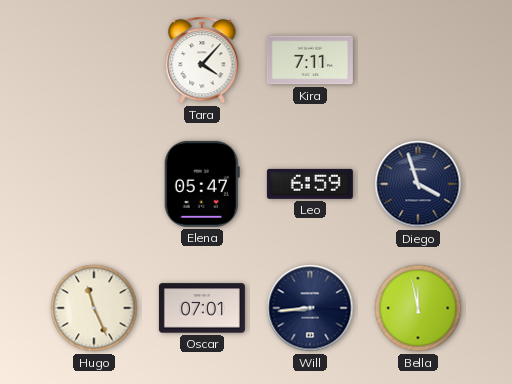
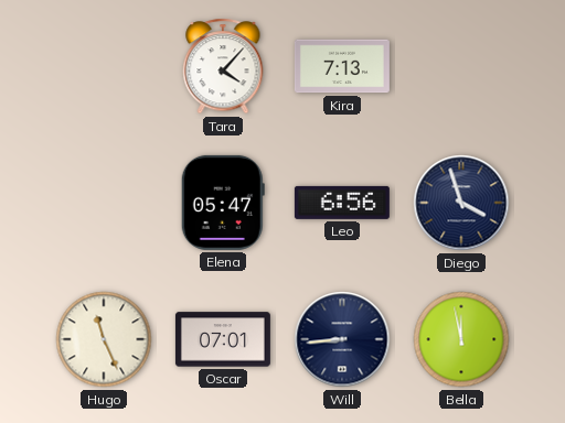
Kira: 7:11 -> 7:13
Leo: 6:59 -> 6:56
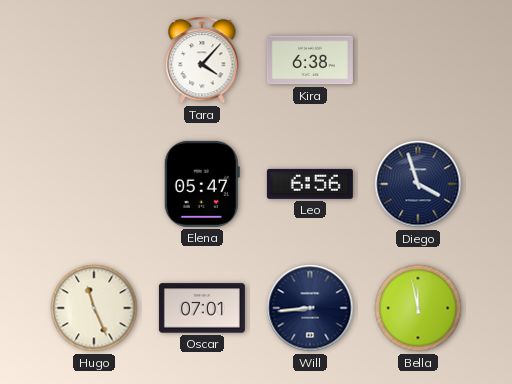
Kira: 7:13 -> 6:38
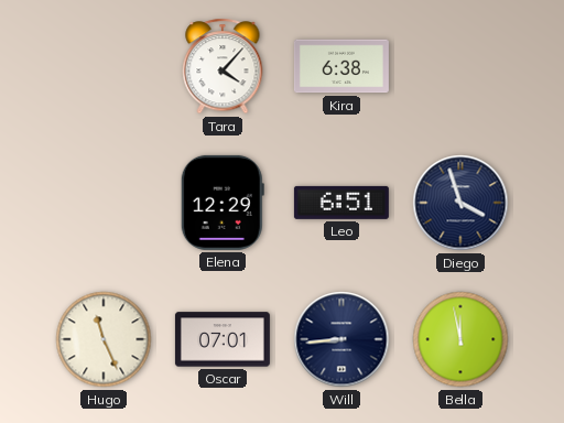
Elena: 05:47 -> 12:29
Leo: 6:56 -> 6:51
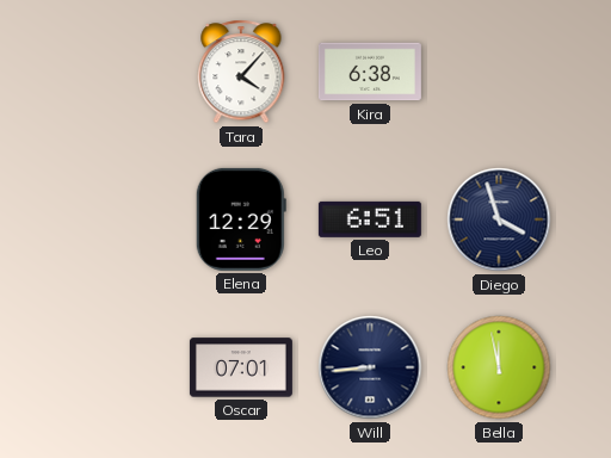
Hugo: 11:26 -> none
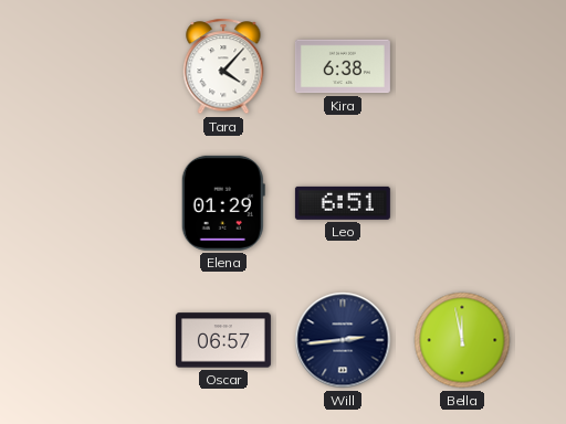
Elena: 12:29 -> 01:29
Diego: 3:57 -> none
Oscar: 07:01 -> 06:57
Will: 8:44 -> 2:44
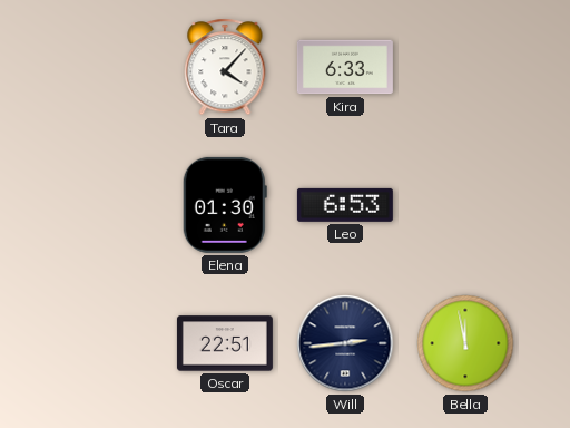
Kira: 6:38 -> 6:33
Elena: 01:29 -> 01:30
Leo: 6:51 -> 6:53
Oscar: 06:57 -> 22:51
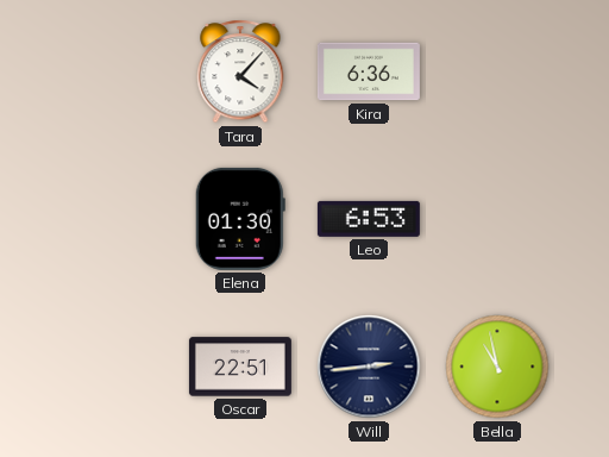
Kira: 6:33 -> 6:36
Bella: 11:58 -> 10:58
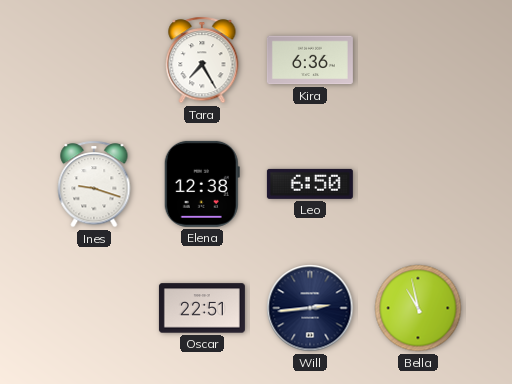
Tara: 4:07 -> 7:25
Ines: none -> 9:18
Elena: 01:30 -> 12:38
Leo: 6:53 -> 6:50
